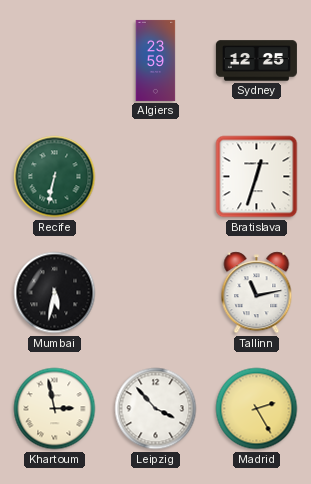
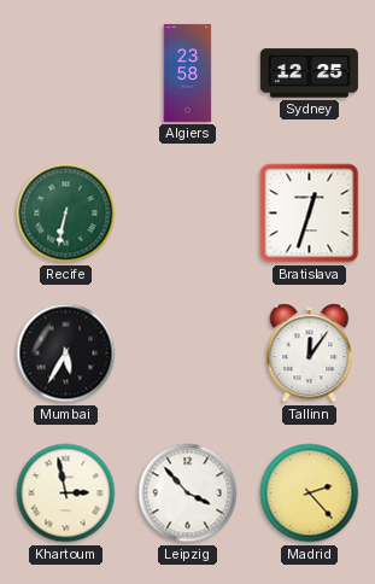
Algiers: 23:59 -> 23:58
Mumbai: 5:32 -> 5:35
Tallinn: 11:13 -> 12:06
Madrid: 2:25 -> 2:23
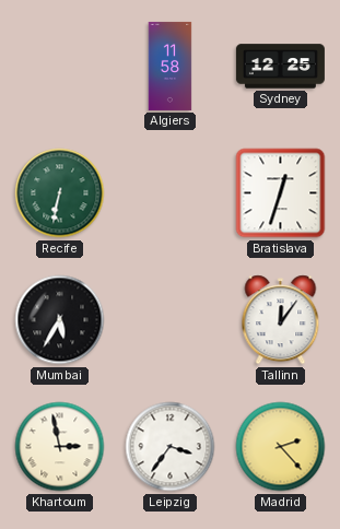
Algiers: 23:58 -> 11:58
Leipzig: 3:53 -> 3:36
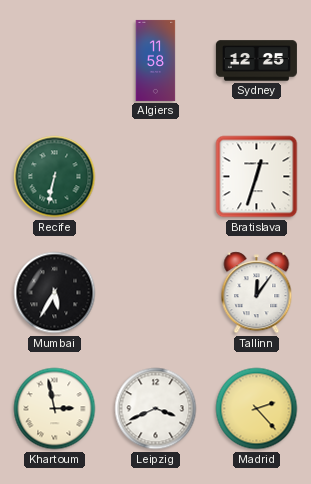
Leipzig: 3:36 -> 3:41
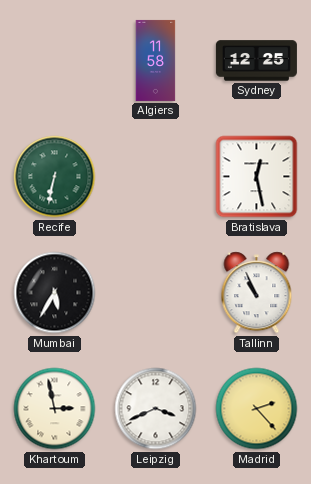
Bratislava: 12:33 -> 12:28
Tallinn: 12:06 -> 10:56
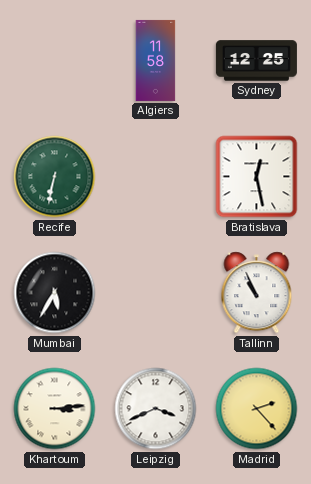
Khartoum: 2:58 -> 3:14
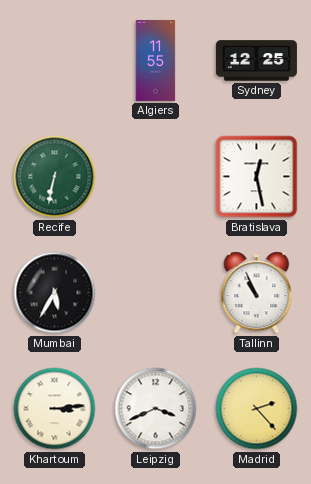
Algiers: 11:58 -> 11:55
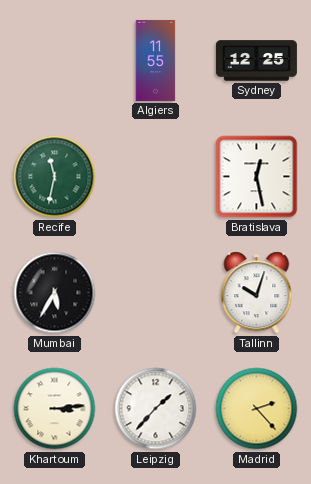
Recife: 6:32 -> 11:32
Tallinn: 10:56 -> 10:03
Leipzig: 3:41 -> 1:37
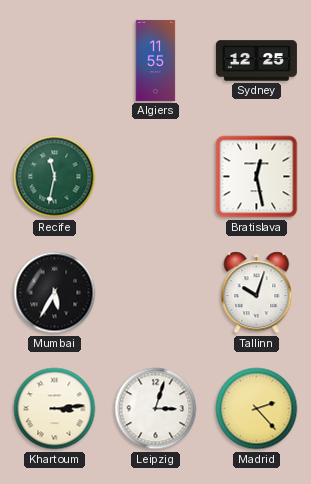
Leipzig: 1:37 -> 3:03
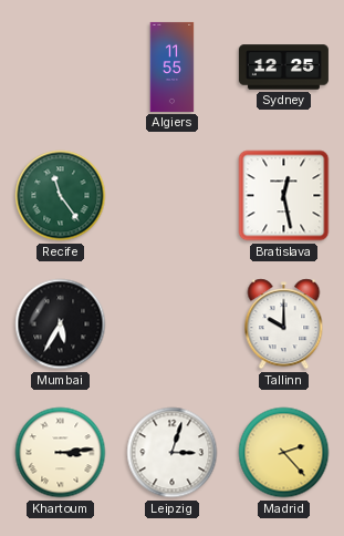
Recife: 11:32 -> 11:24
Tallinn: 10:03 -> 10:00
